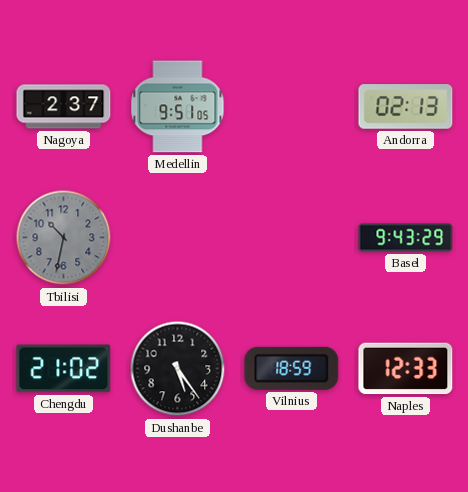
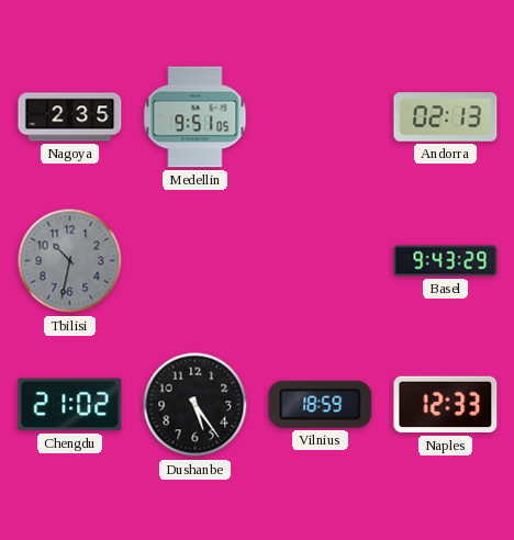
Nagoya: 2:37 -> 2:35
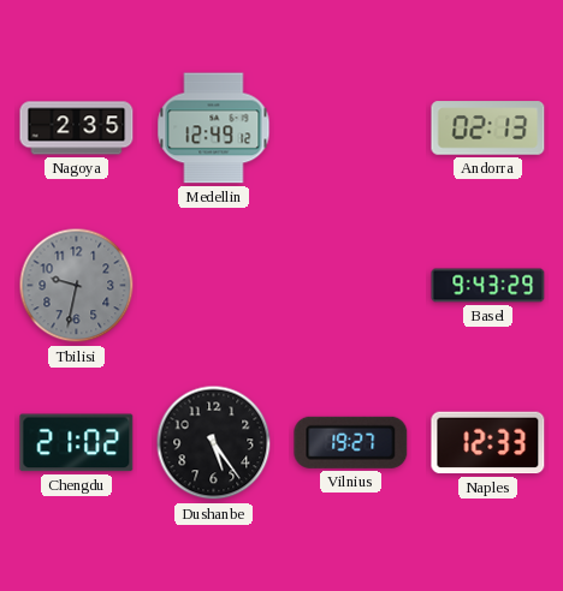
Medellin: 9:51 -> 12:49
Tbilisi: 10:32 -> 9:32
Vilnius: 18:59 -> 19:27
